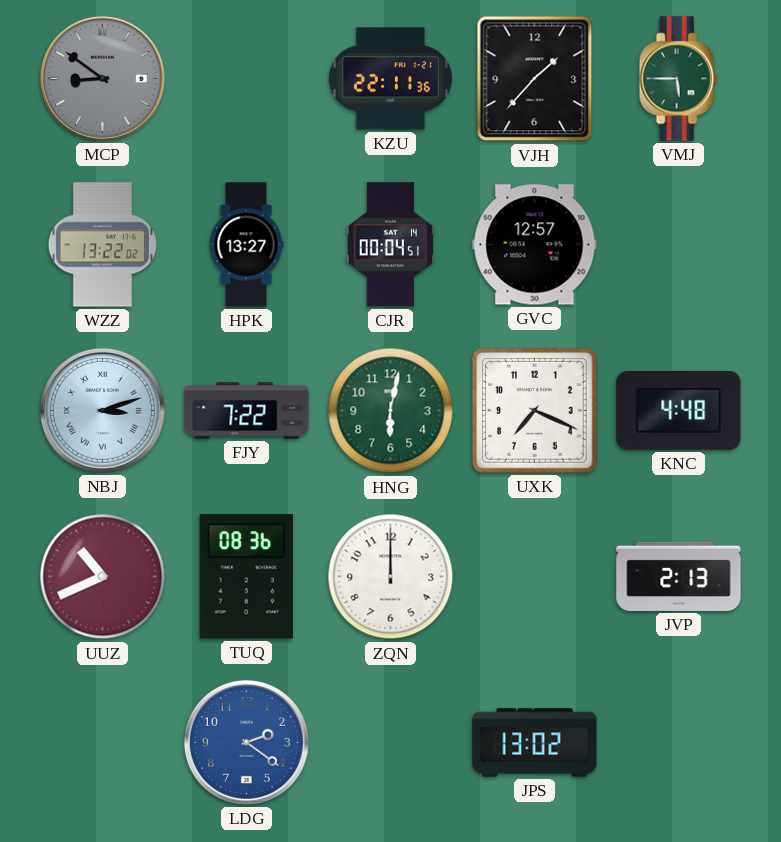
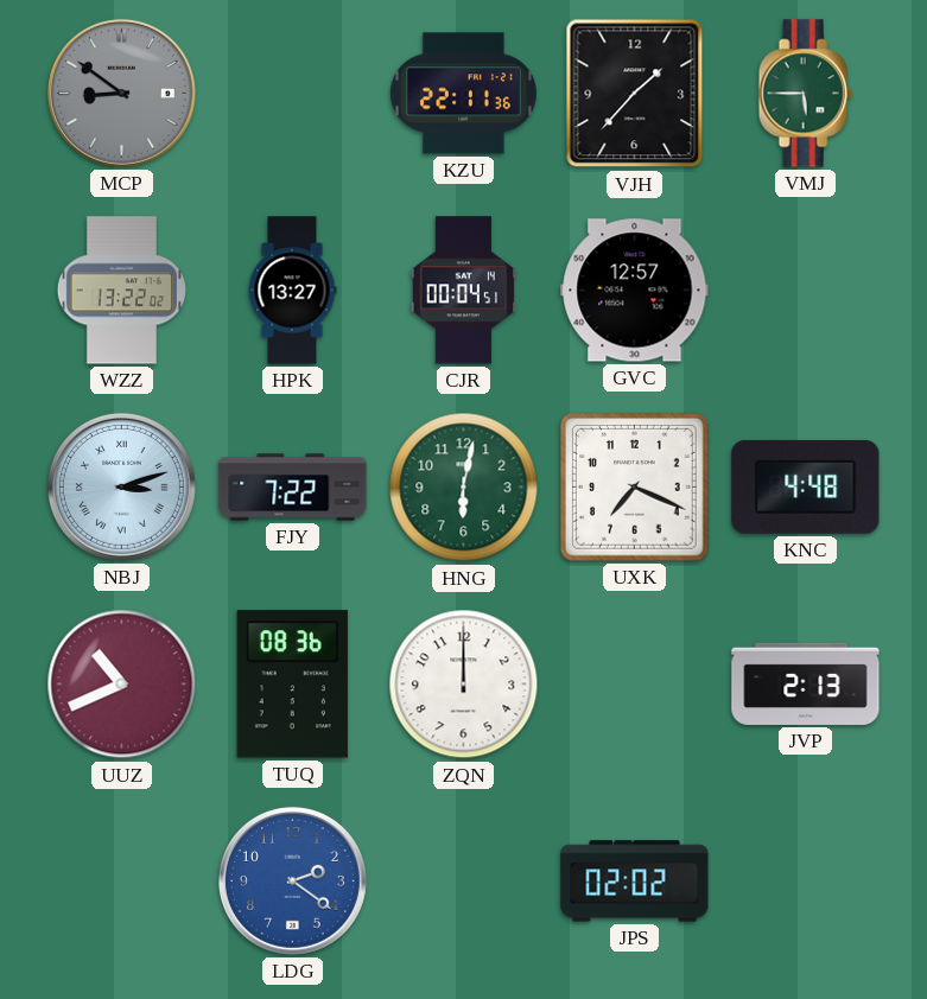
JPS: 13:02 -> 02:02
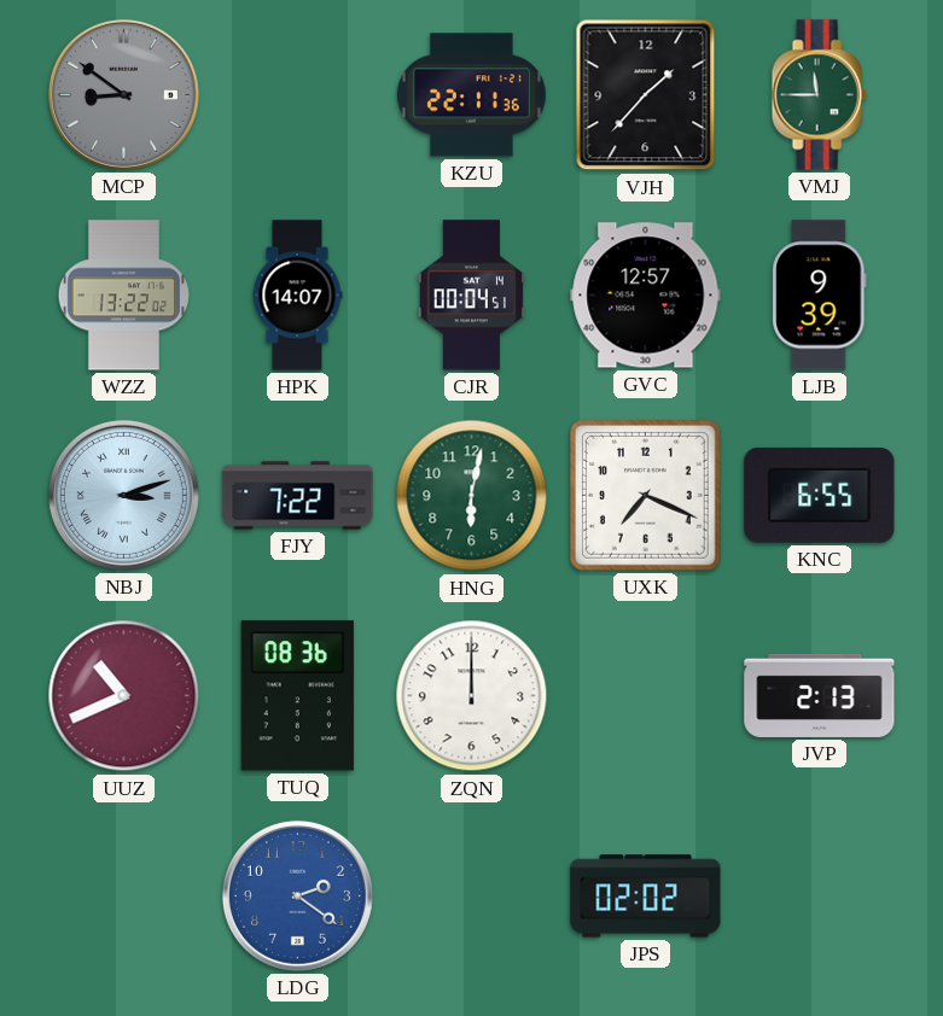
VMJ: 5:45 -> 11:45
HPK: 13:27 -> 14:07
LJB: none -> 9:39
KNC: 4:48 -> 6:55
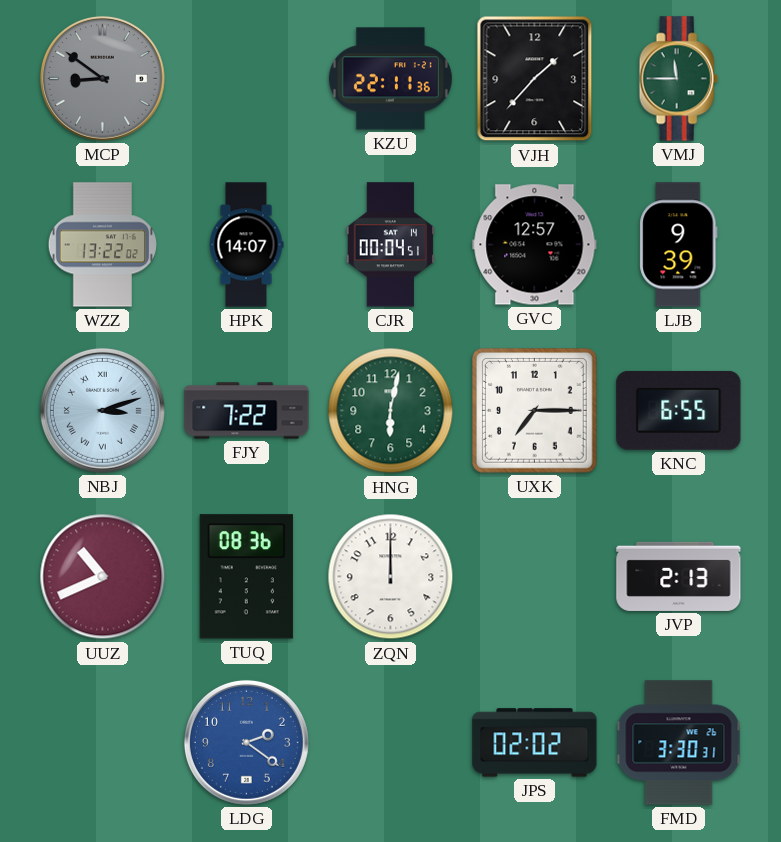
UXK: 7:19 -> 7:15
FMD: none -> 3:30
